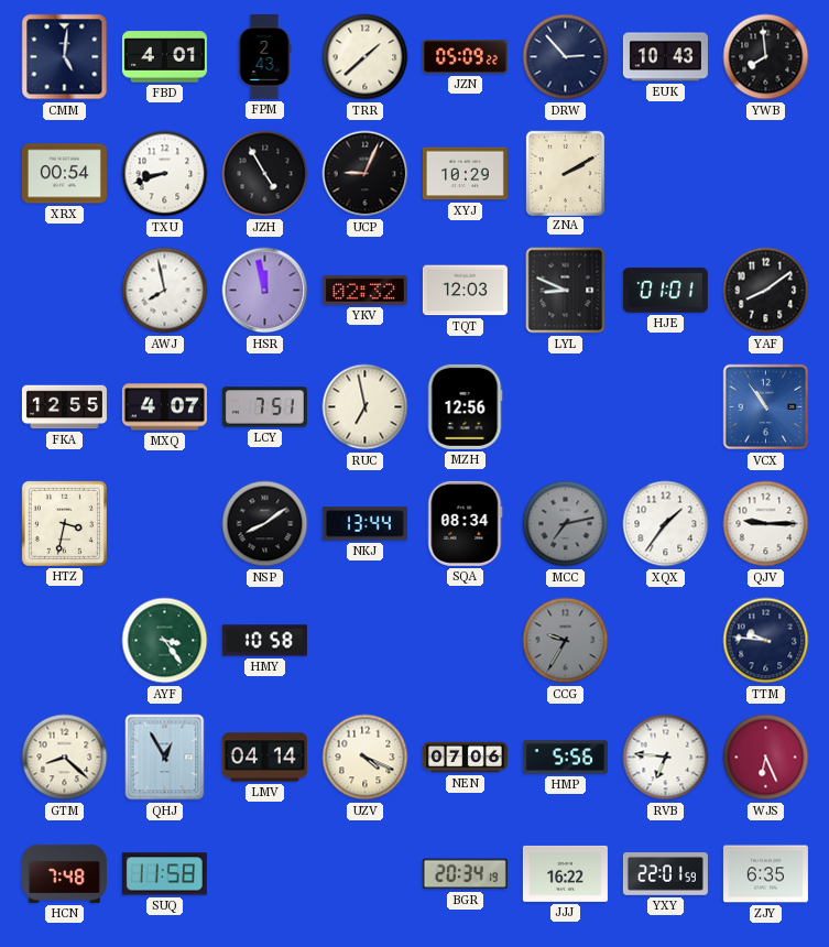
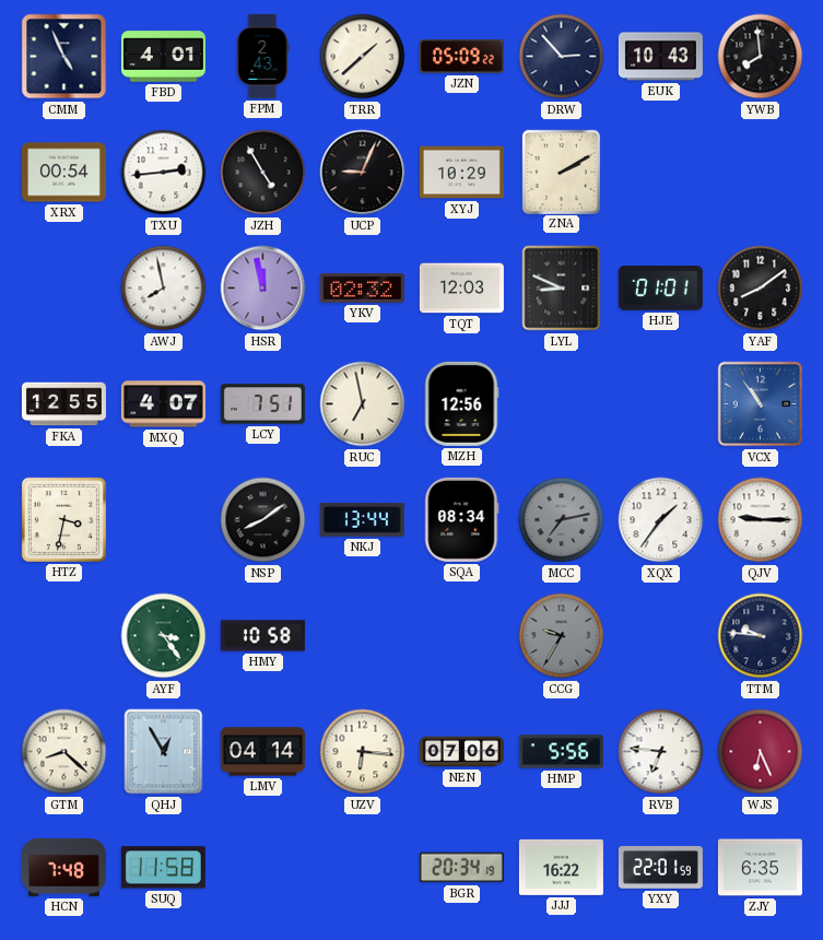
CMM: 5:01 -> 4:56
TXU: 8:42 -> 2:44
UZV: 4:19 -> 6:16
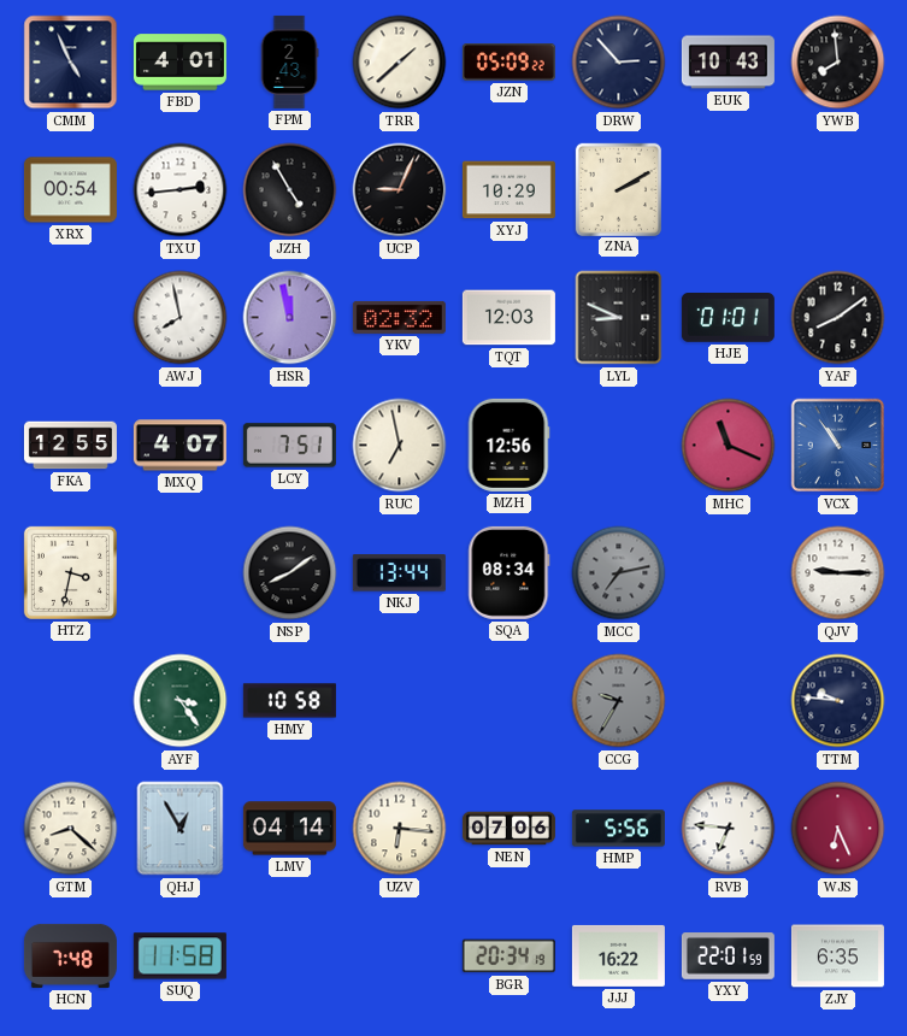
MHC: none -> 11:19
XQX: 1:36 -> none
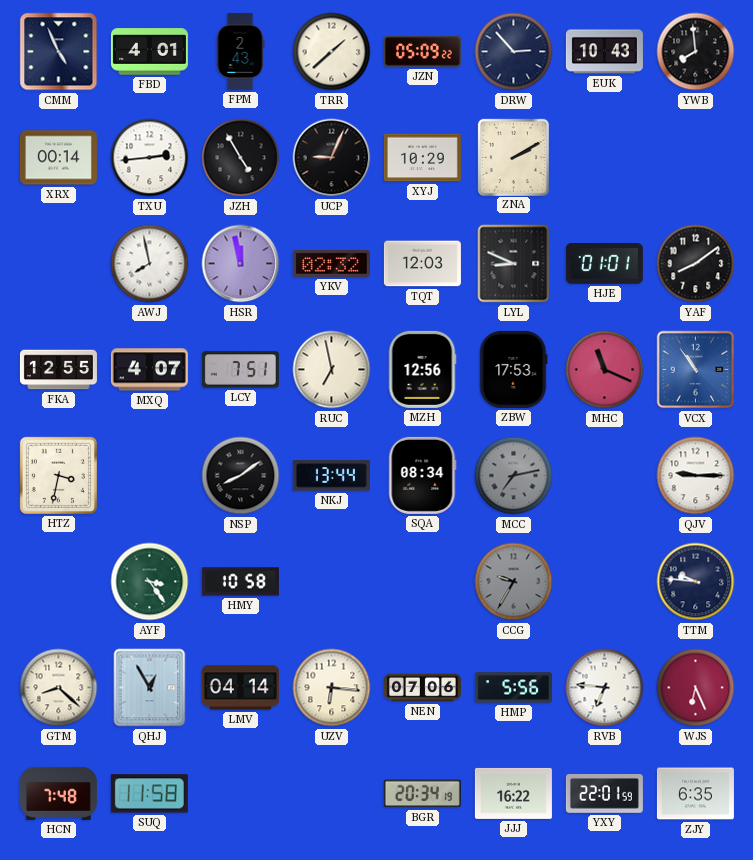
XRX: 00:54 -> 00:14
ZBW: none -> 17:53
